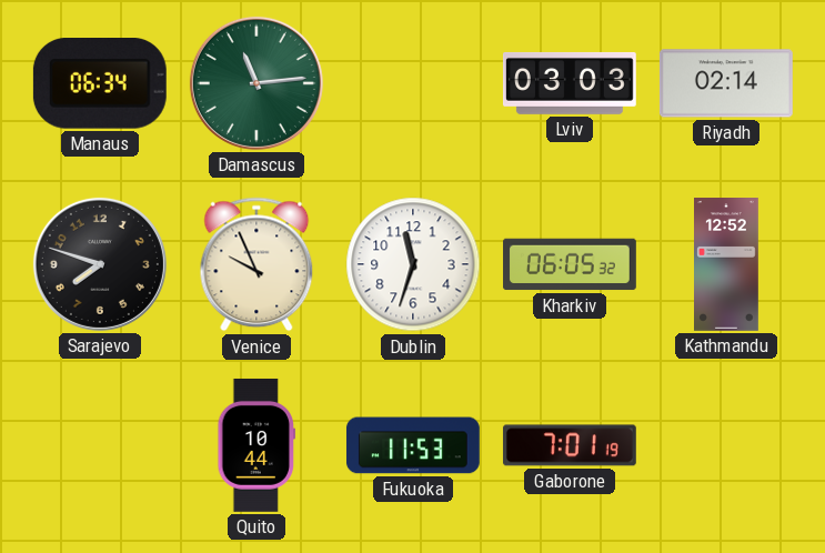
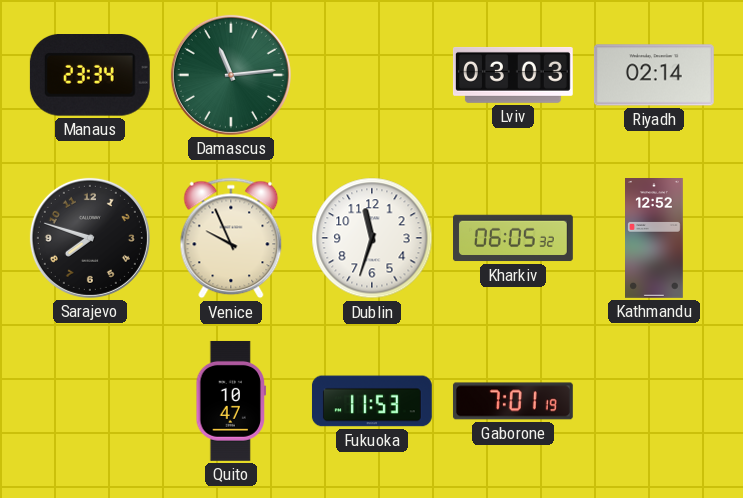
Manaus: 06:34 -> 23:34
Quito: 10:44 -> 10:47
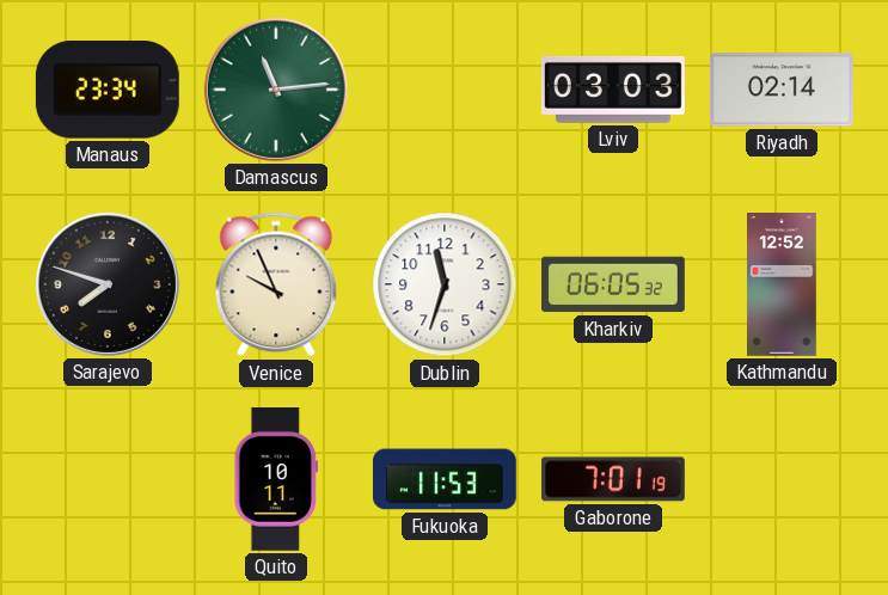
Quito: 10:47 -> 10:11
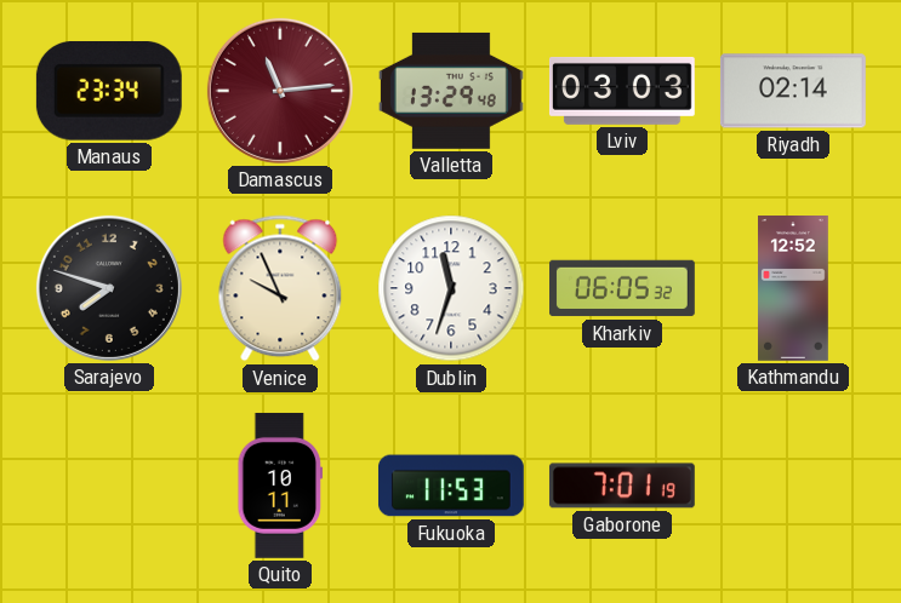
Damascus dial: green -> burgundy
Valletta: none -> 13:29
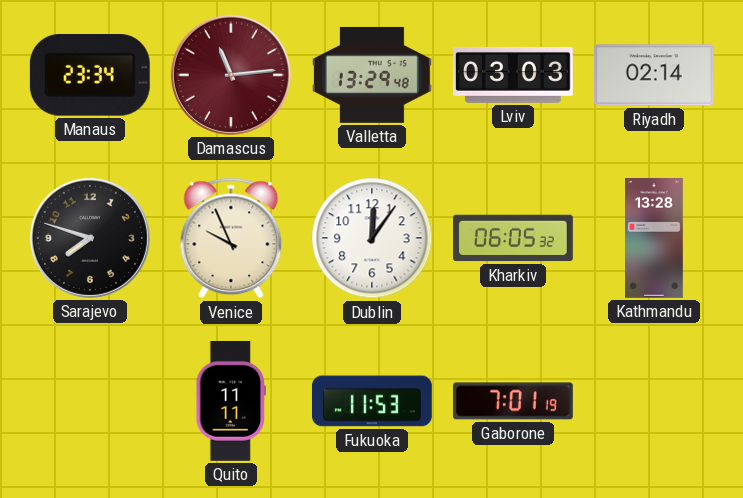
Dublin: 11:33 -> 12:06
Kathmandu: 12:52 -> 13:28
Quito: 10:11 -> 11:11
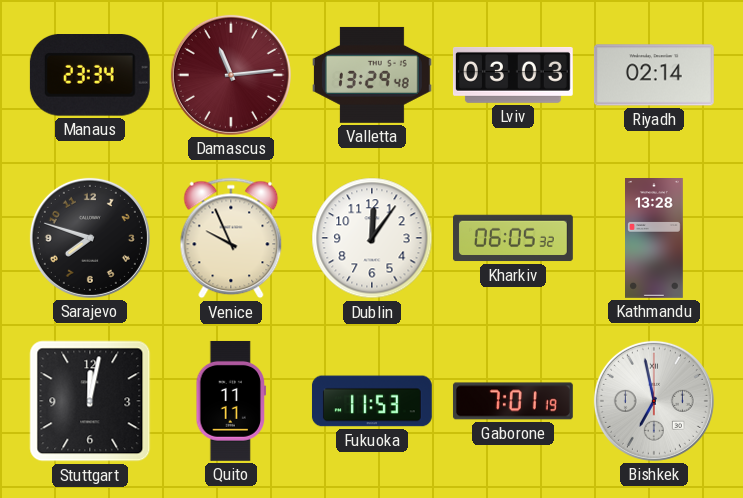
Stuttgart: none -> 12:02
Bishkek: none -> 6:58
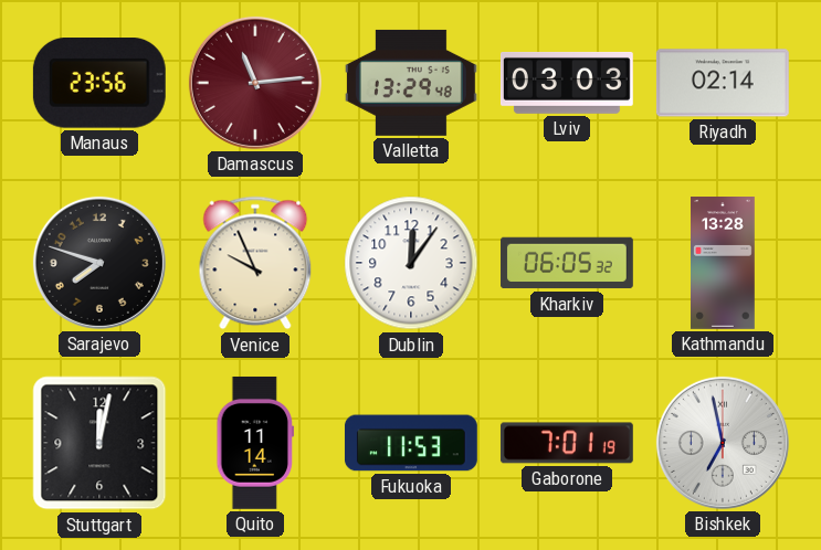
Manaus: 23:34 -> 23:56
Quito: 11:11 -> 11:14
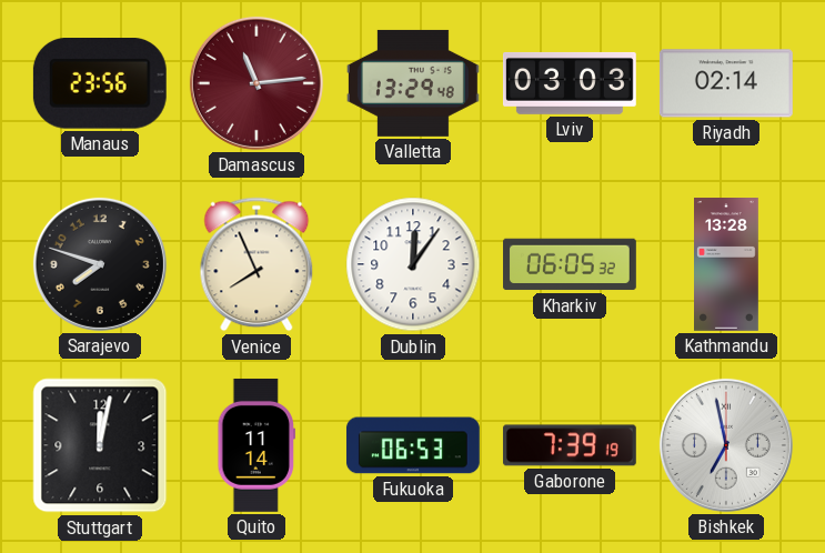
Venice: 9:56 -> 7:56
Fukuoka: 11:53 -> 06:53
Gaborone: 7:01 -> 7:39
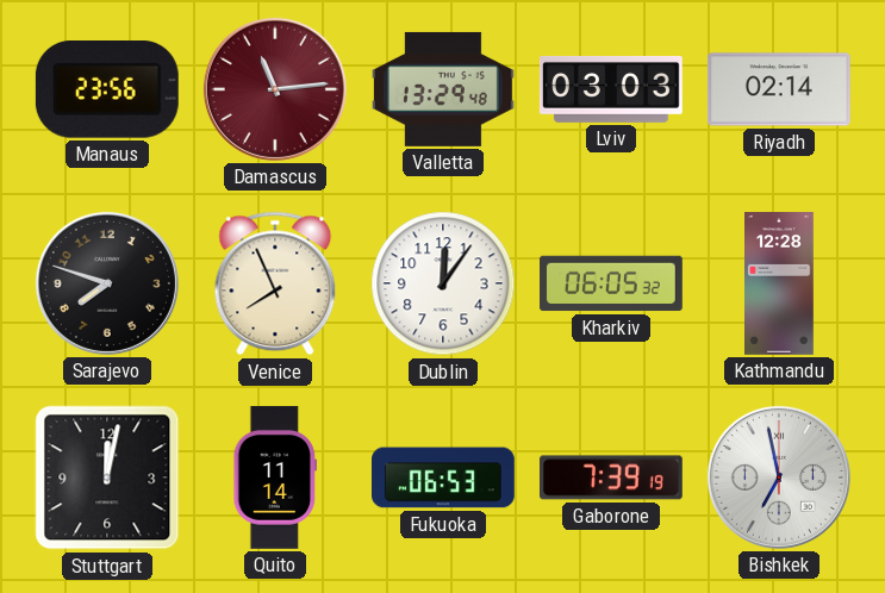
Kathmandu: 13:28 -> 12:28
